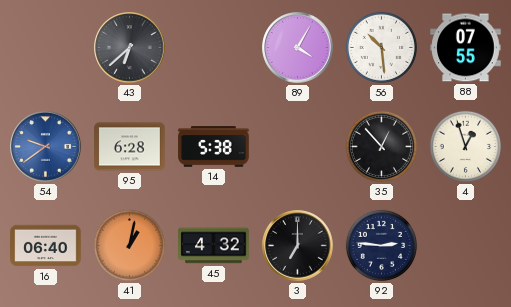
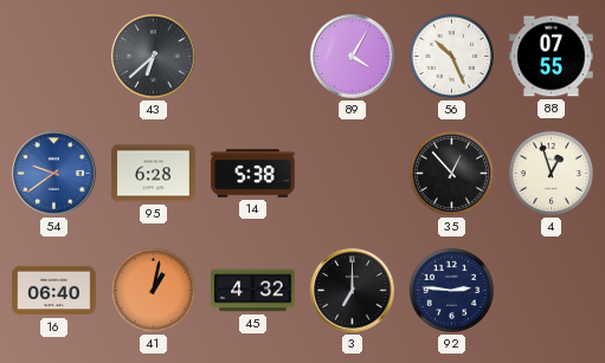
56: 10:29 -> 10:26
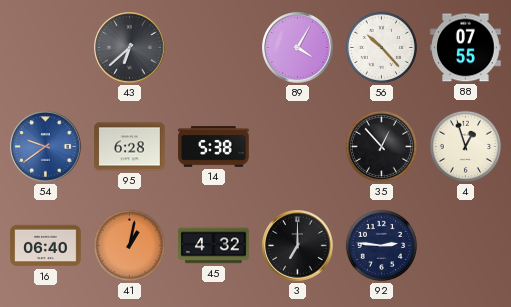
56: 10:26 -> 10:23
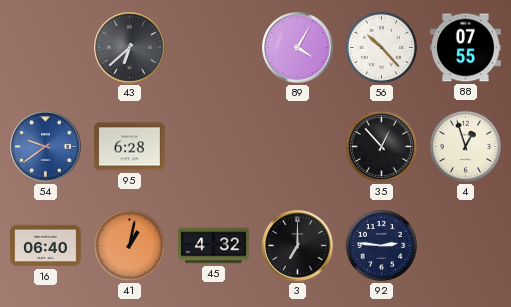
14: 5:38 -> none
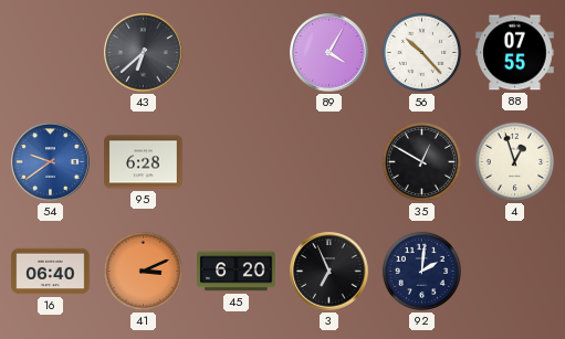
35: 12:53 -> 12:50
41: 1:02 -> 3:11
45: 4:32 -> 6:20
3: 7:00 -> 6:56
92: 2:46 -> 2:01
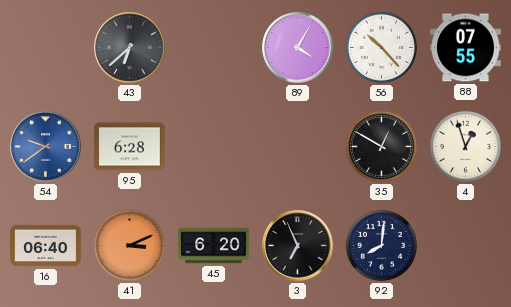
92: 2:01 -> 8:01
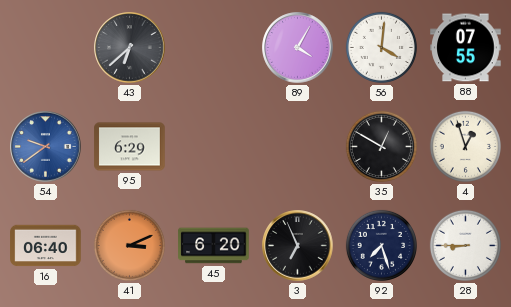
56: 10:23 -> 4:01
95: 6:28 -> 6:29
92: 8:01 -> 7:27
28: none -> 8:45
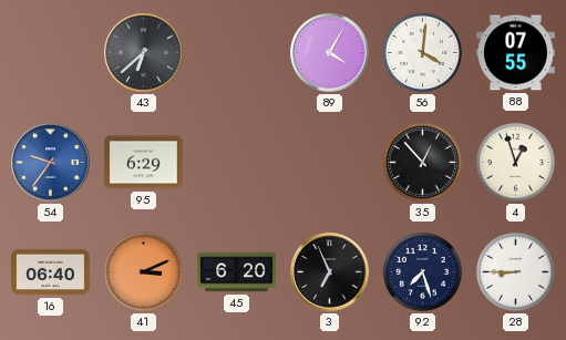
54: 9:39 -> 9:36
35: 12:50 -> 12:53
